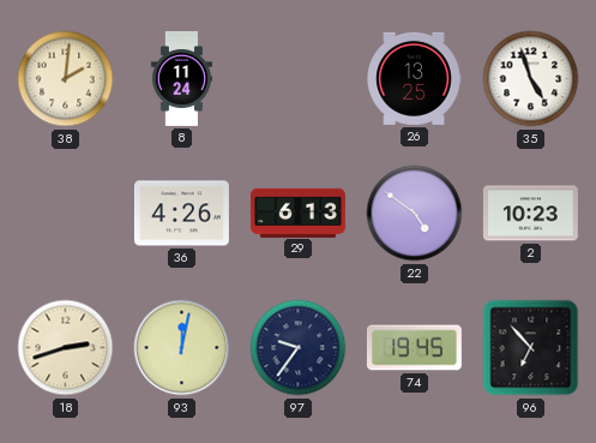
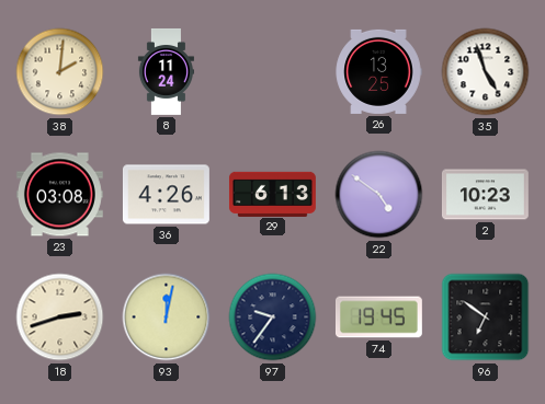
23: none -> 03:08
96: 6:53 -> 6:51
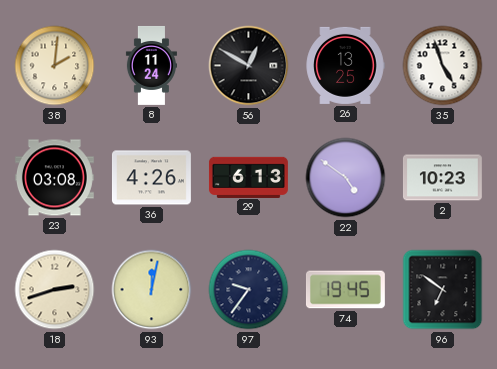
56: none -> 12:50
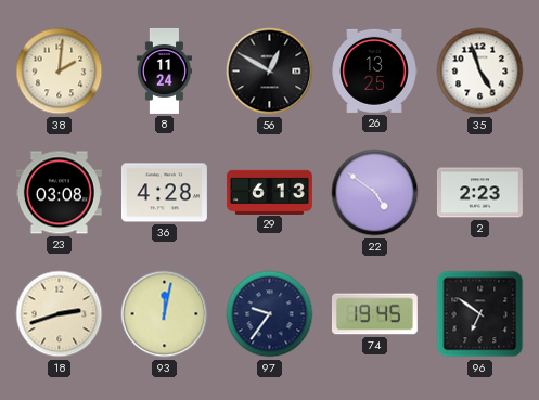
36: 4:26 -> 4:28
2: 10:23 -> 2:23
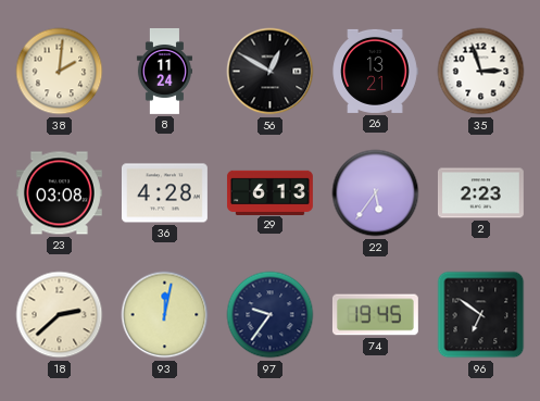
26: 13:25 -> 13:21
35: 4:57 -> 2:57
22: 4:51 -> 5:36
18: 2:42 -> 2:38
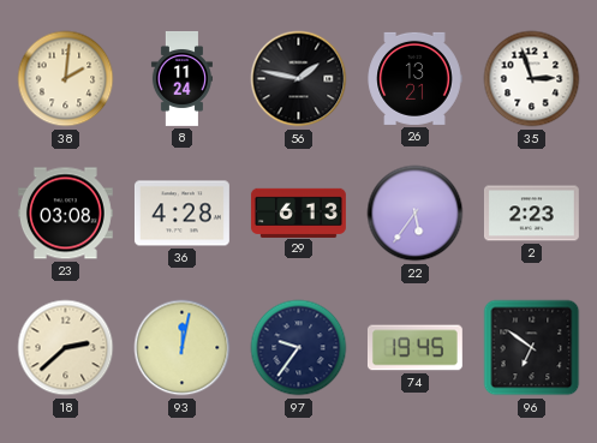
56: 12:50 -> 1:47
